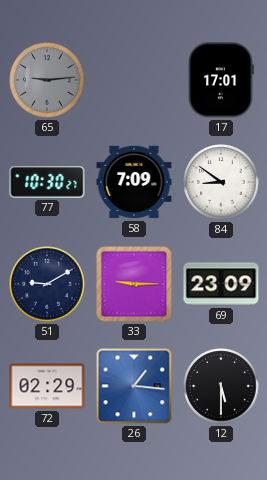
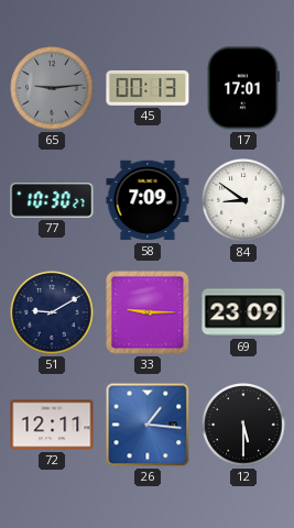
45: none -> 00:13
72: 02:29 -> 12:11
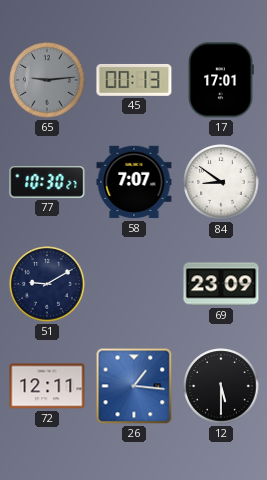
58: 7:09 -> 7:07
33: 9:15 -> none
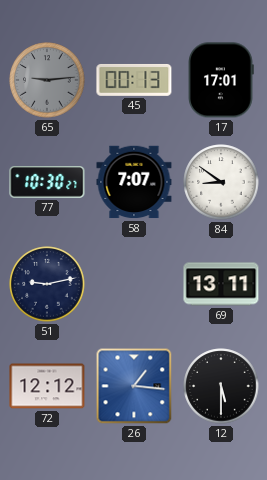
51: 9:10 -> 9:13
69: 23:09 -> 13:11
72: 12:11 -> 12:12
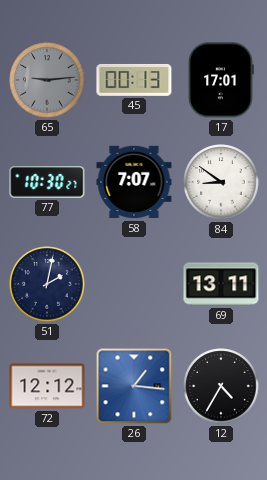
51: 9:13 -> 2:02
12: 5:30 -> 4:35
